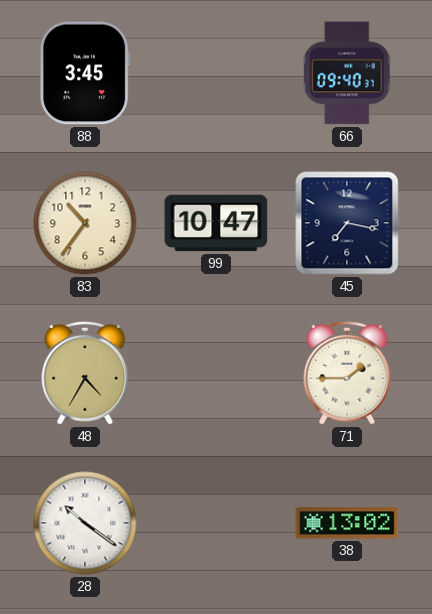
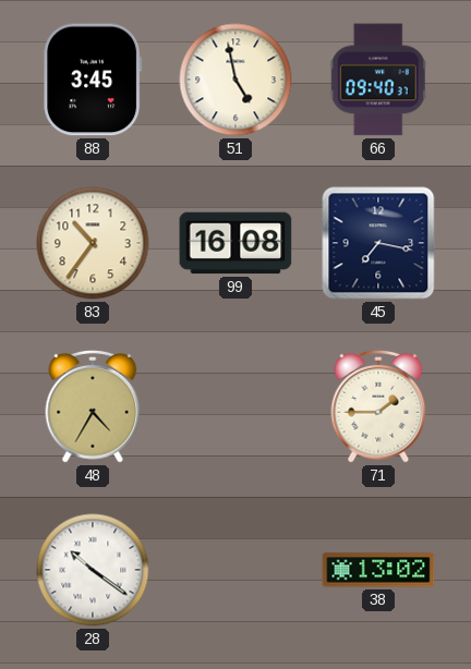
51: none -> 4:58
99: 10:47 -> 16:08
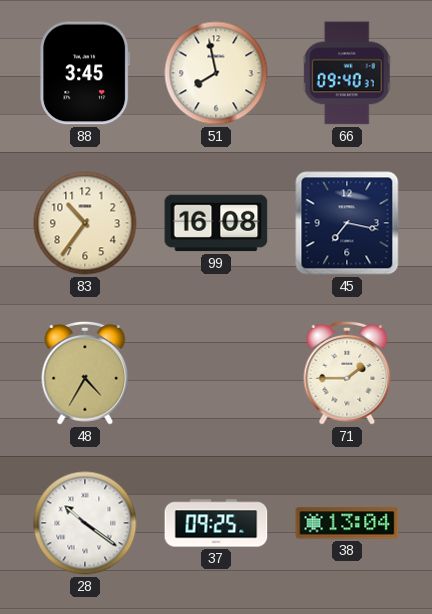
51: 4:58 -> 7:58
37: none -> 09:25
38: 13:02 -> 13:04
